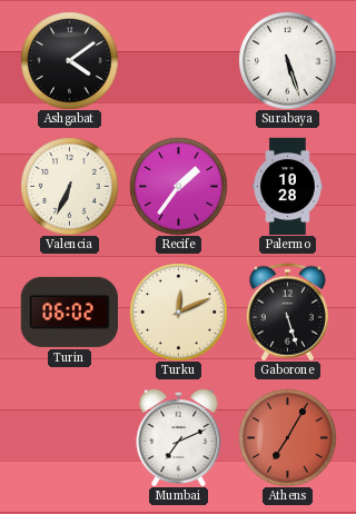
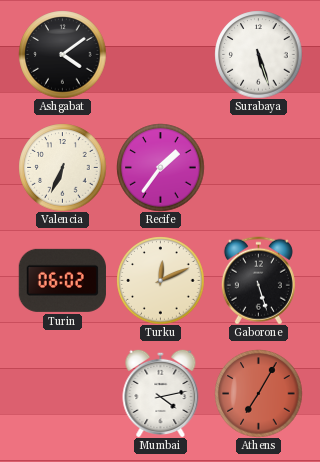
Palermo: 10:28 -> none
Mumbai: 7:11 -> 4:13
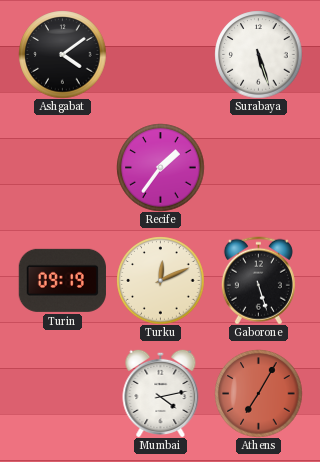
Valencia: 6:34 -> none
Turin: 06:02 -> 09:19
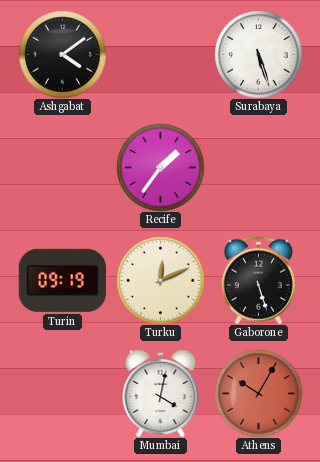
Mumbai: 4:13 -> 4:02
Athens: 7:05 -> 10:05
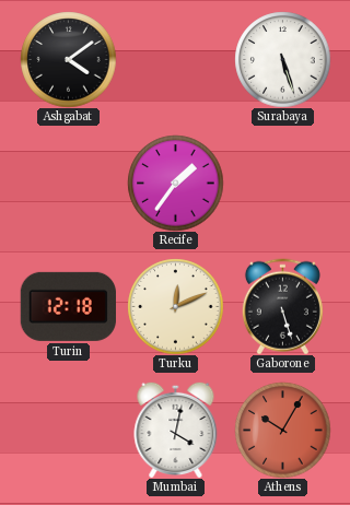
Turin: 09:19 -> 12:18
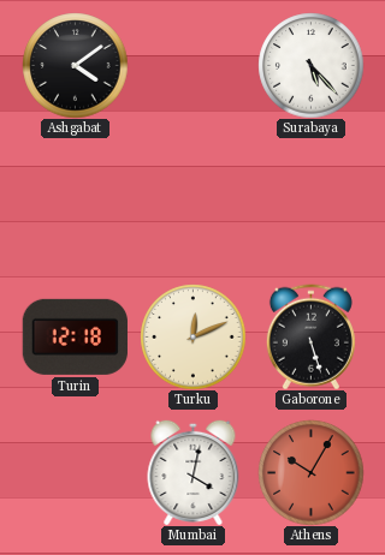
Surabaya: 5:27 -> 5:23
Recife: 1:36 -> none
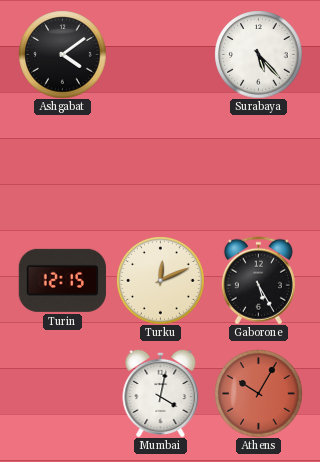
Turin: 12:18 -> 12:15
Gaborone: 5:27 -> 5:25
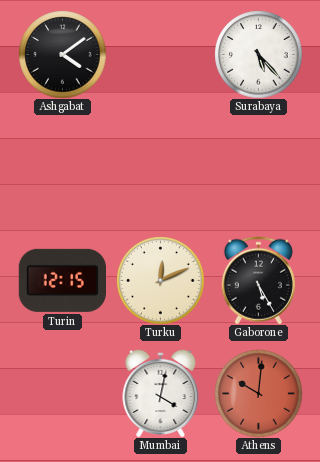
Athens: 10:05 -> 10:01
